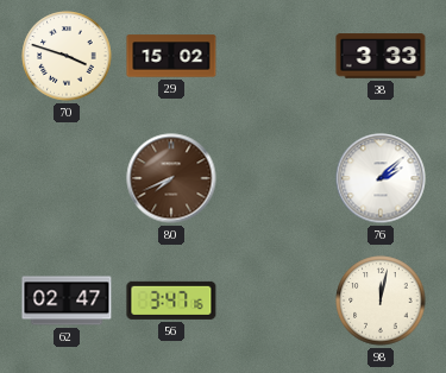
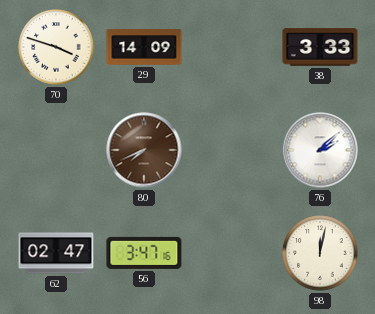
29: 15:02 -> 14:09
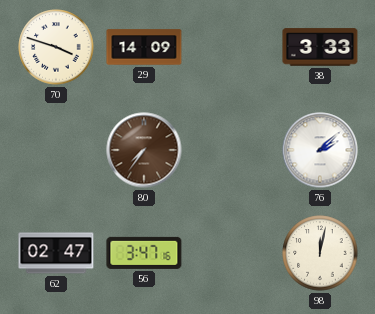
80: 7:41 -> 7:36
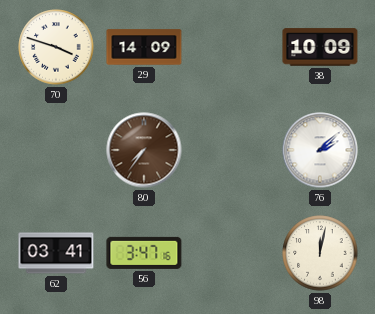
38: 3:33 -> 10:09
62: 02:47 -> 03:41
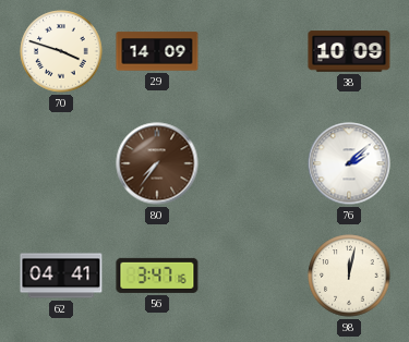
62: 03:41 -> 04:41
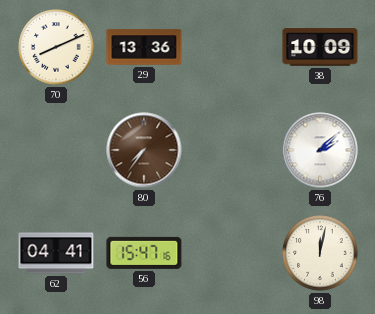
70: 3:48 -> 8:11
29: 14:09 -> 13:36
56: 3:47 -> 15:47
